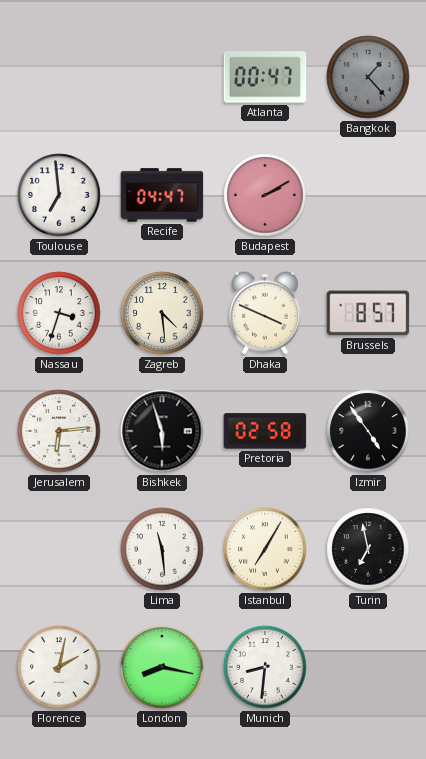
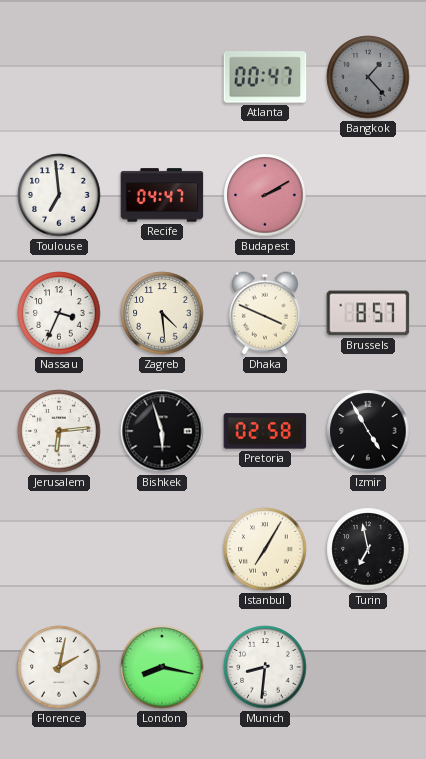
Nassau: 3:33 -> 3:34
Izmir: 4:54 -> 4:55
Lima: 11:29 -> none
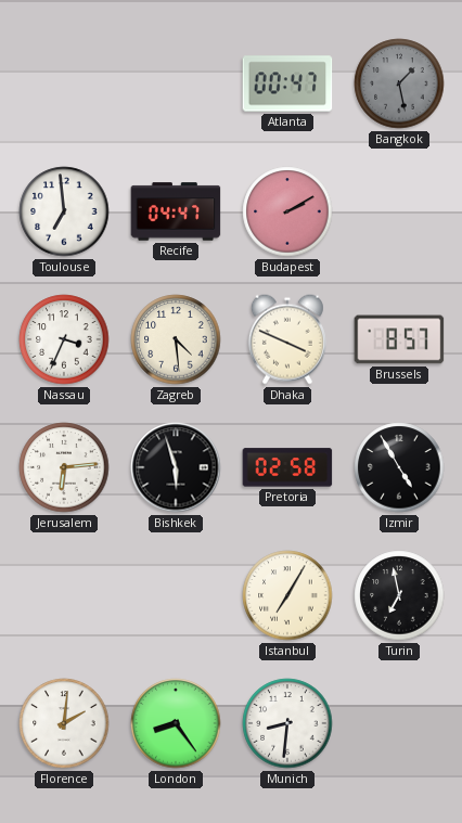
Bangkok: 1:23 -> 1:28
Florence: 2:02 -> 2:01
London: 8:17 -> 8:24
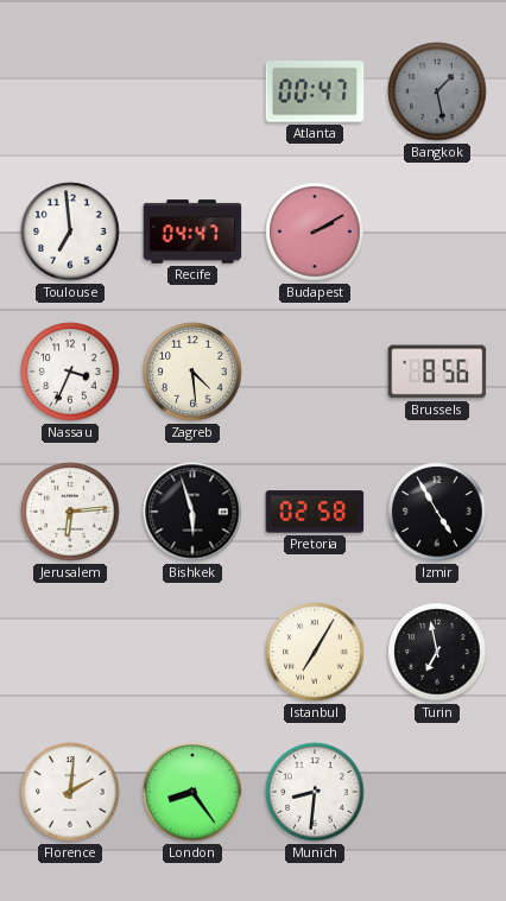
Dhaka: 3:49 -> none
Brussels: 8:57 -> 8:56
